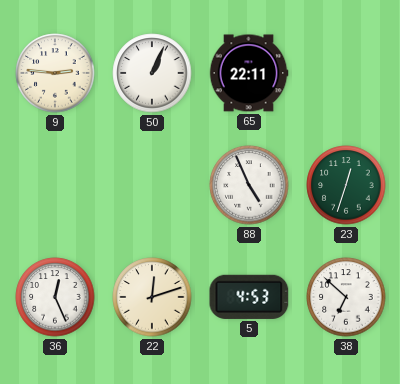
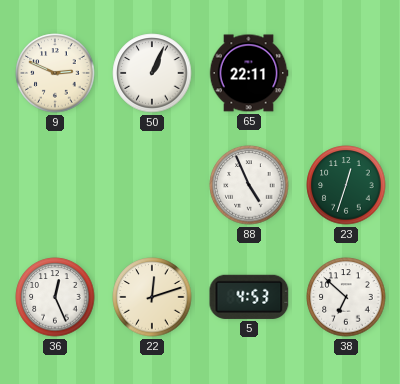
9: 2:46 -> 2:49
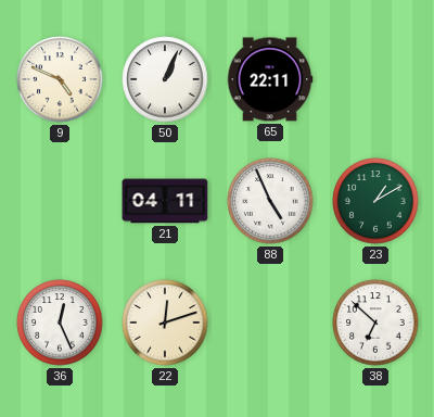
9: 2:49 -> 4:49
21: none -> 04:11
23: 12:33 -> 1:10
5: 4:53 -> none
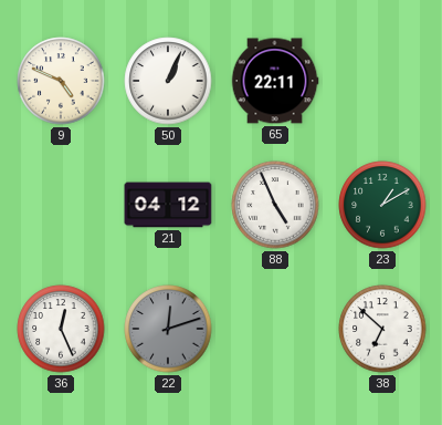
21: 04:11 -> 04:12
22 dial: cream -> grey
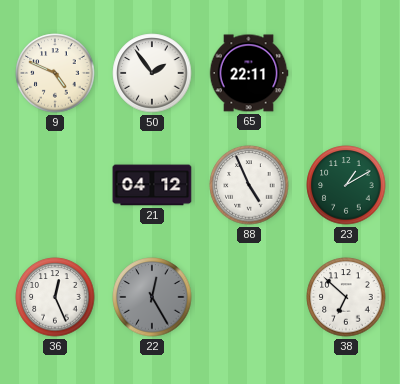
50: 1:04 -> 1:54
22: 12:12 -> 12:25
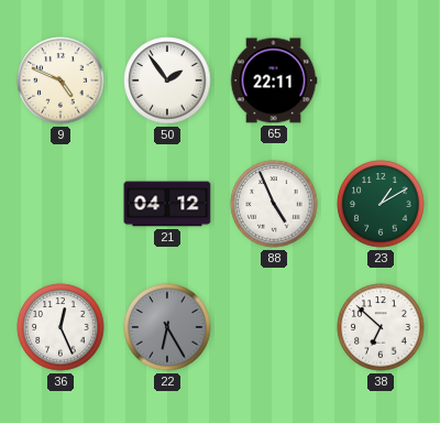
22: 12:25 -> 6:25
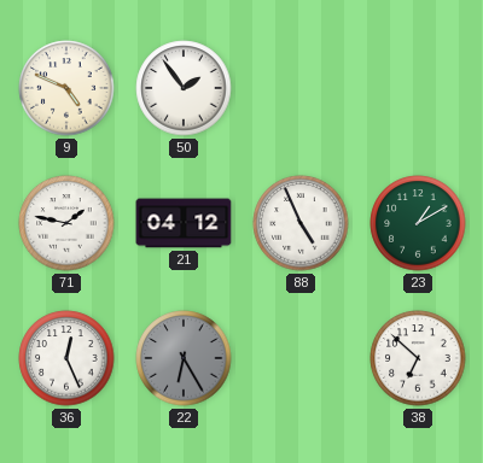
65: 22:11 -> none
71: none -> 1:47
